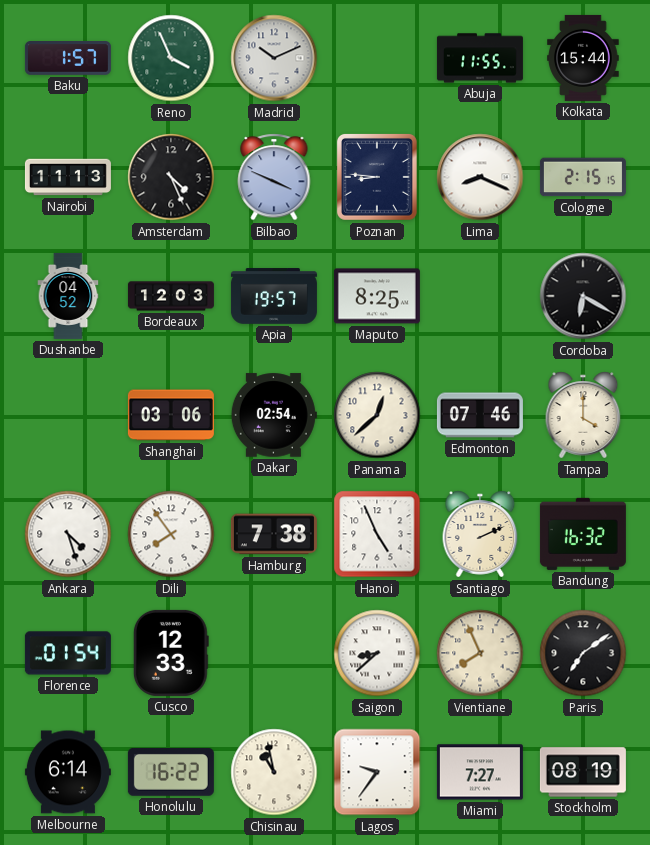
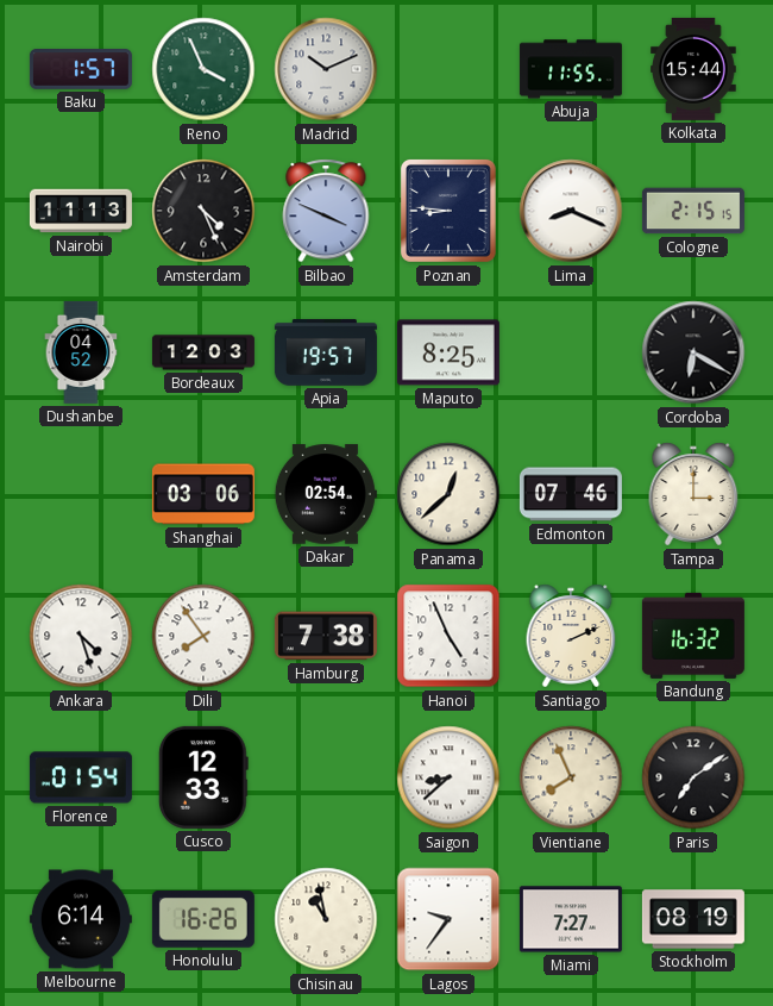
Tampa: 4:00 -> 3:00
Honolulu: 16:22 -> 16:26
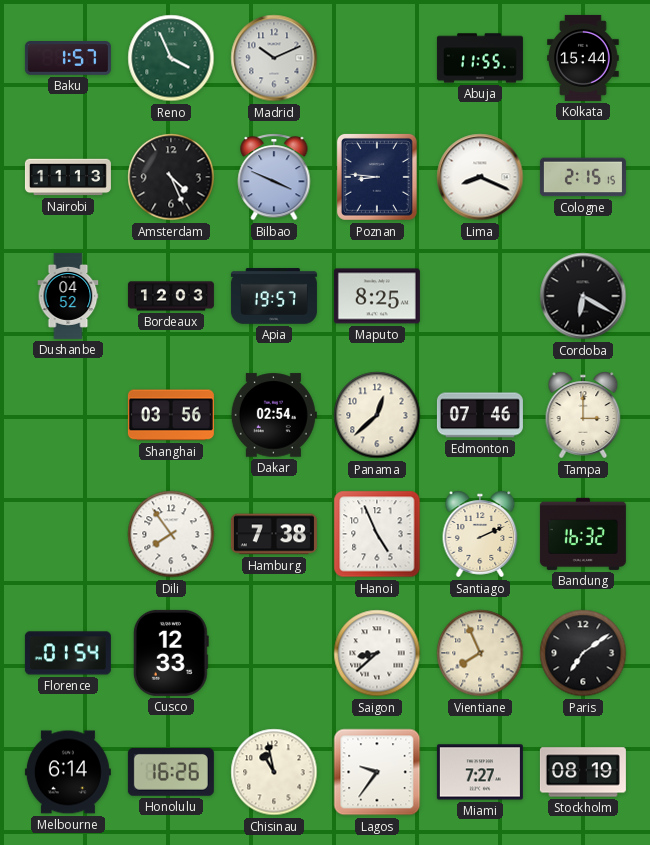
Shanghai: 03:06 -> 03:56
Ankara: 4:27 -> none
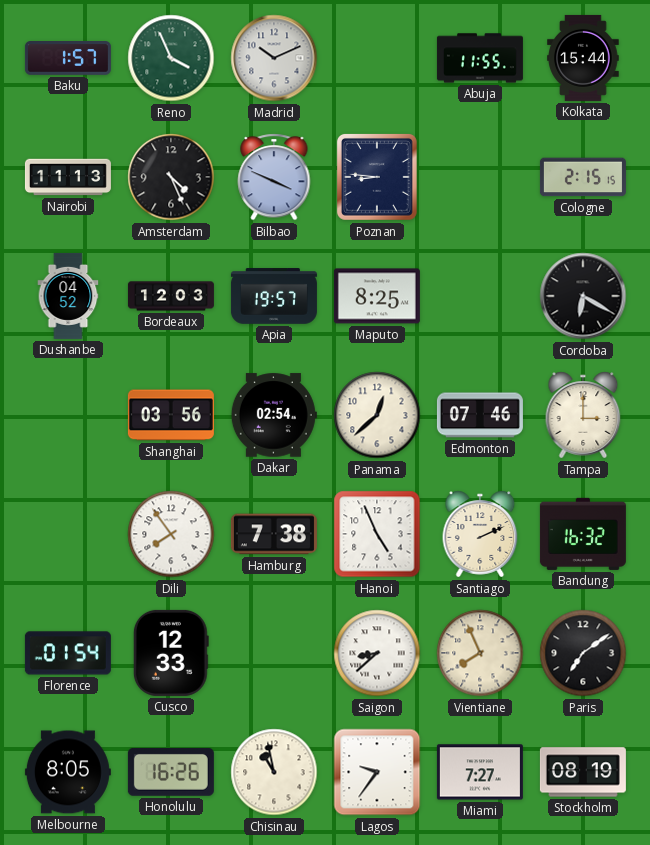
Lima: 8:19 -> none
Melbourne: 6:14 -> 8:05
